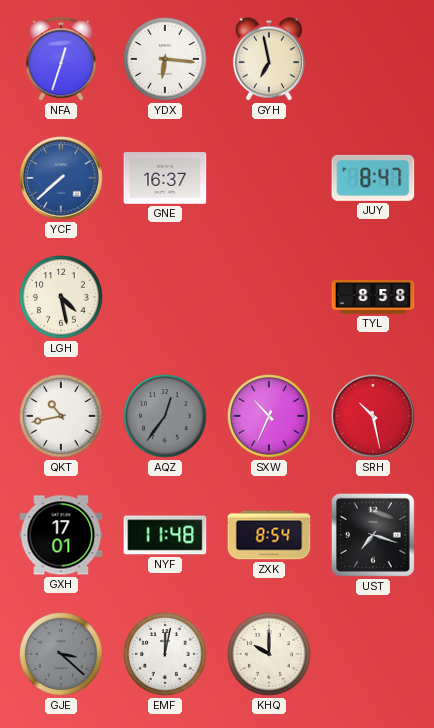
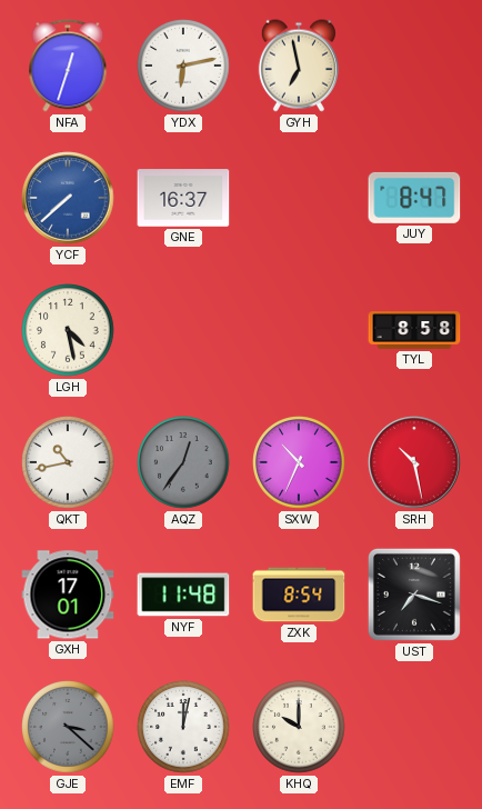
YDX: 6:16 -> 6:13
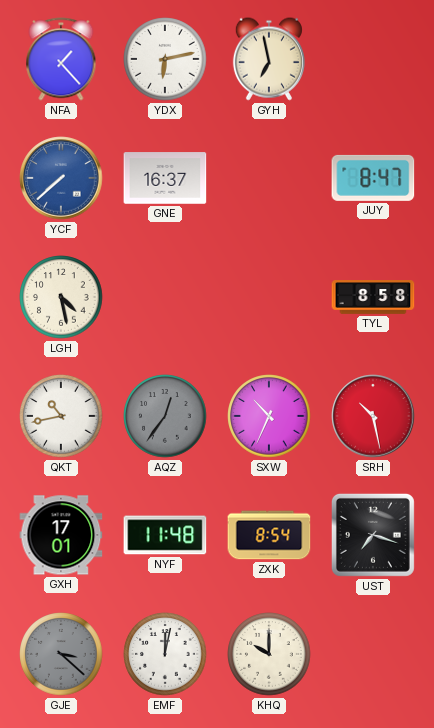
NFA: 12:33 -> 1:23
